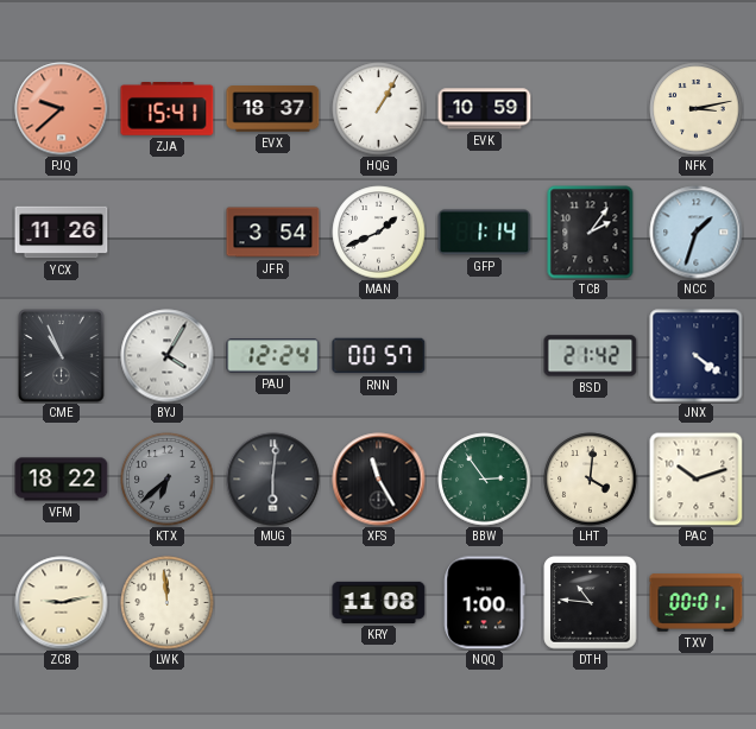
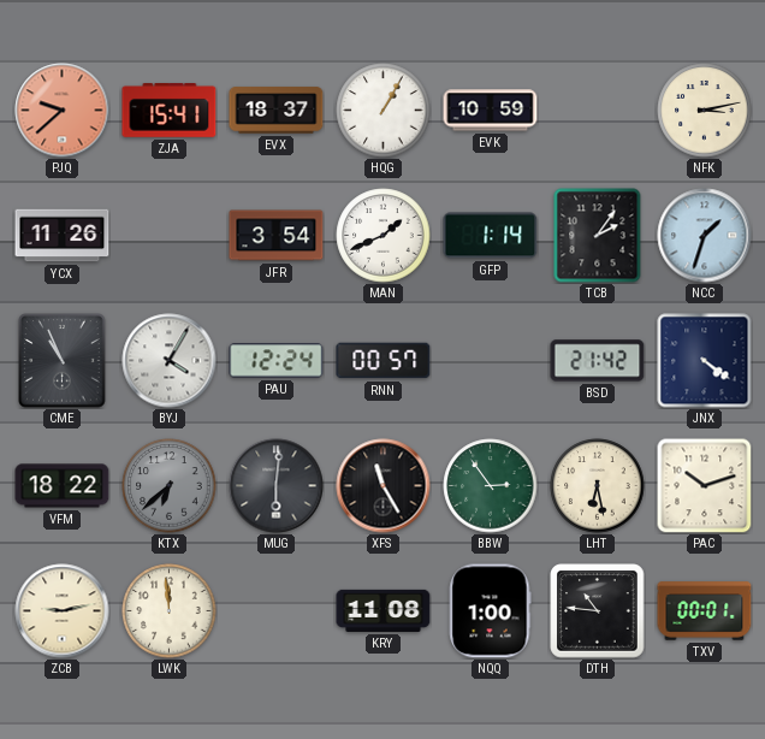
LHT: 4:01 -> 6:28
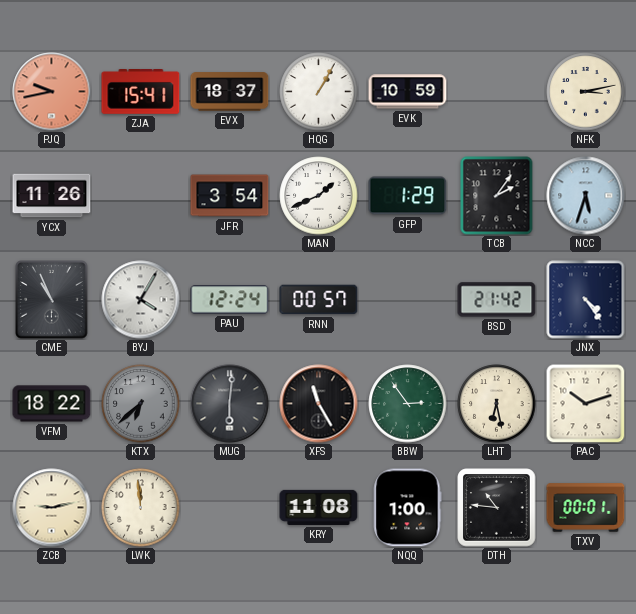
PJQ: 9:38 -> 9:43
GFP: 1:14 -> 1:29
NCC: 1:33 -> 5:33
JNX: 4:21 -> 4:24
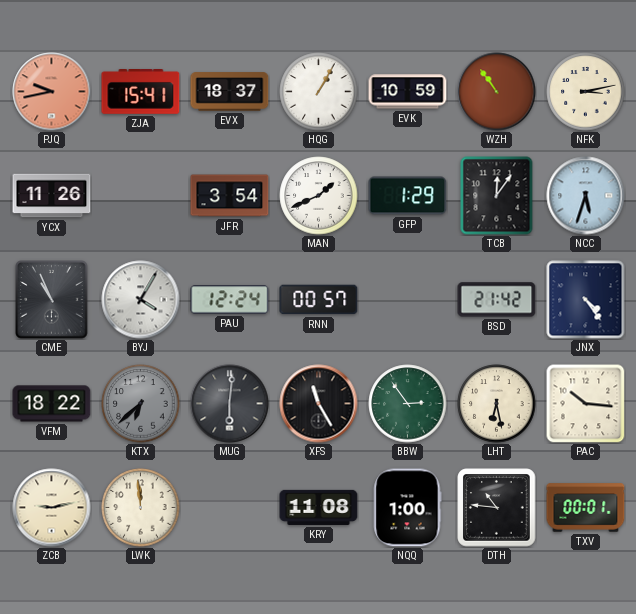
WZH: none -> 10:54
TCB: 2:06 -> 12:06
PAC: 10:12 -> 10:16
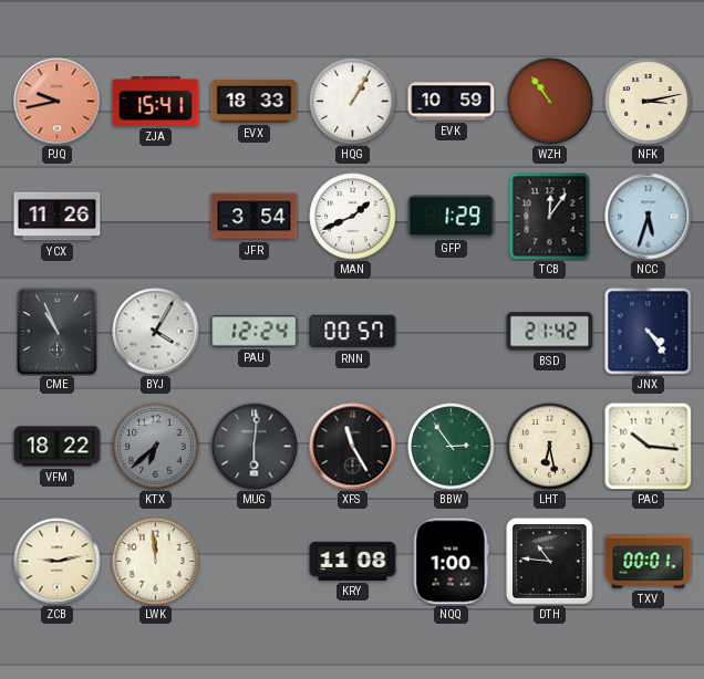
EVX: 18:37 -> 18:33
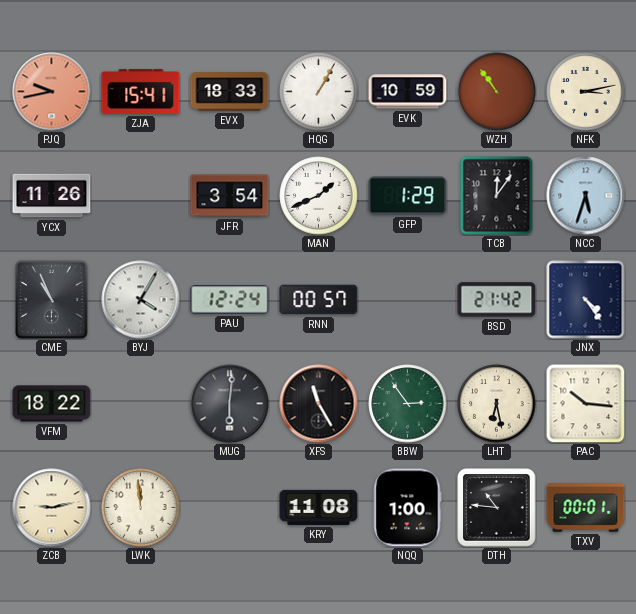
KTX: 6:38 -> none
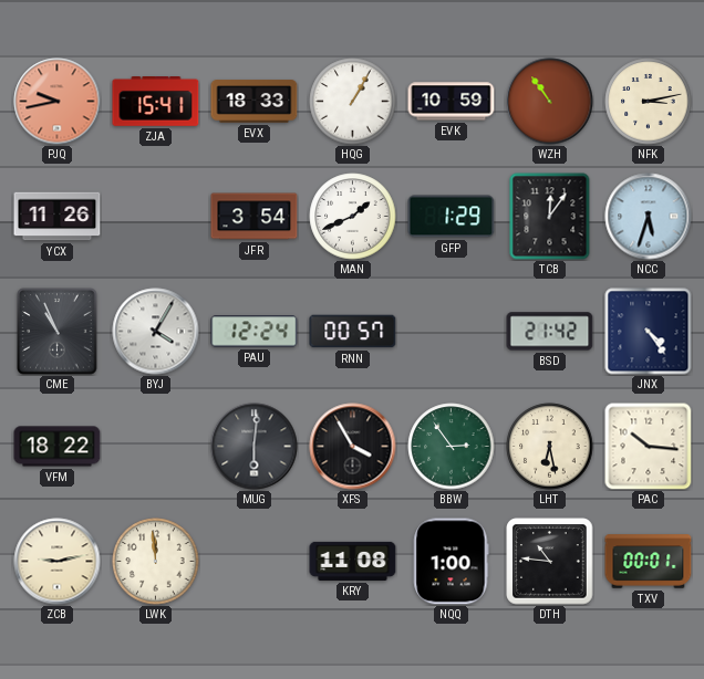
XFS: 11:25 -> 3:55
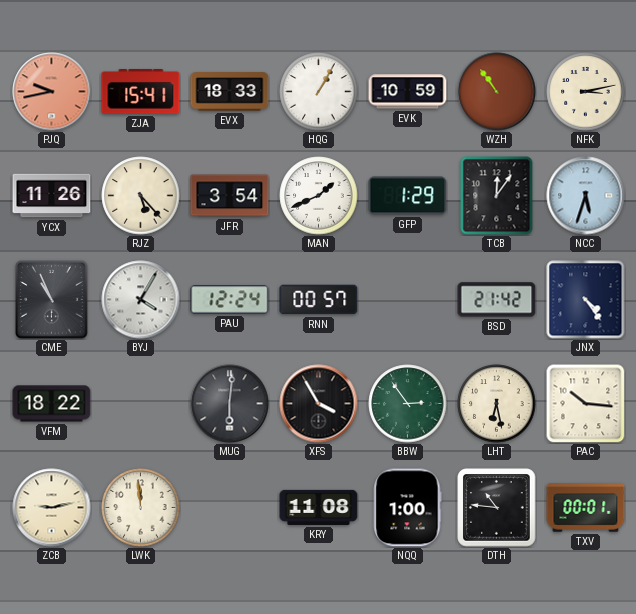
RJZ: none -> 5:23
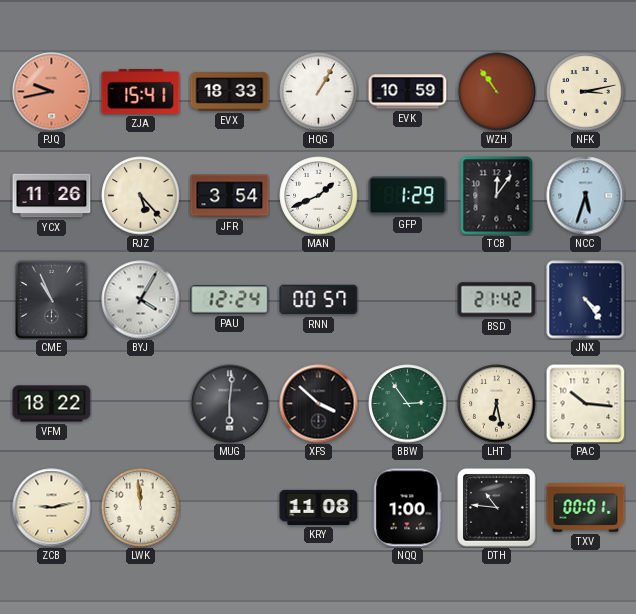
XFS: 3:55 -> 3:52
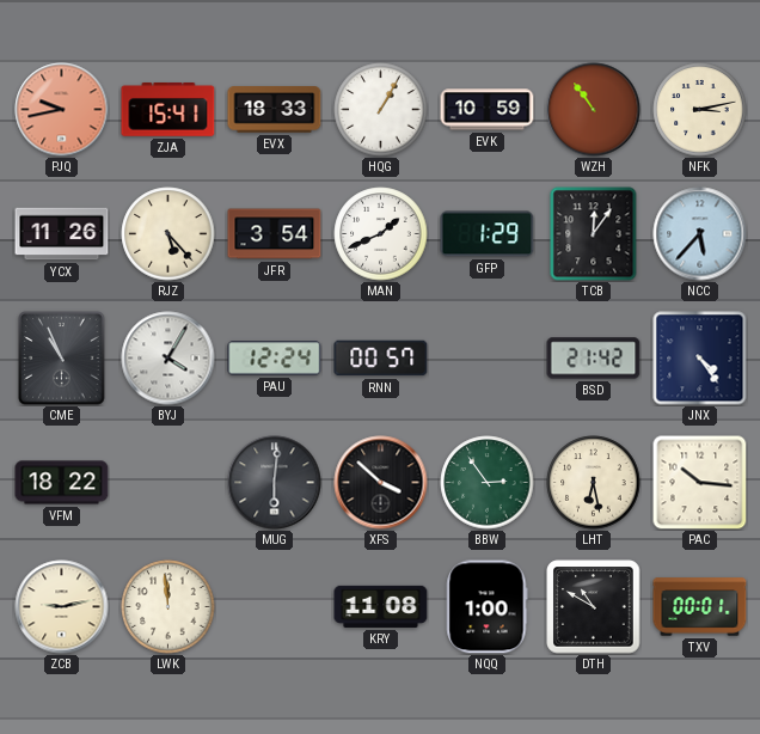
NCC: 5:33 -> 5:37
DTH: 10:46 -> 10:50
